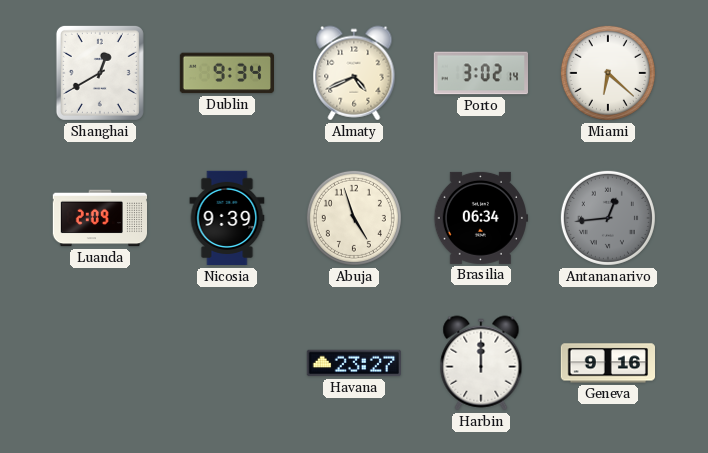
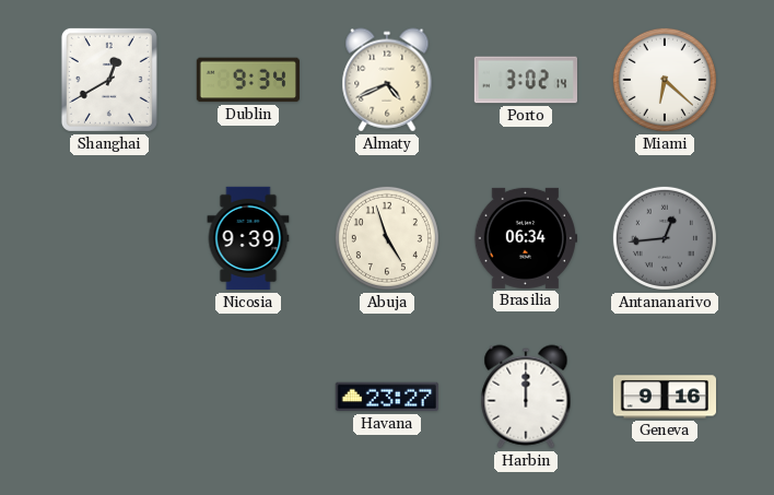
Luanda: 2:09 -> none
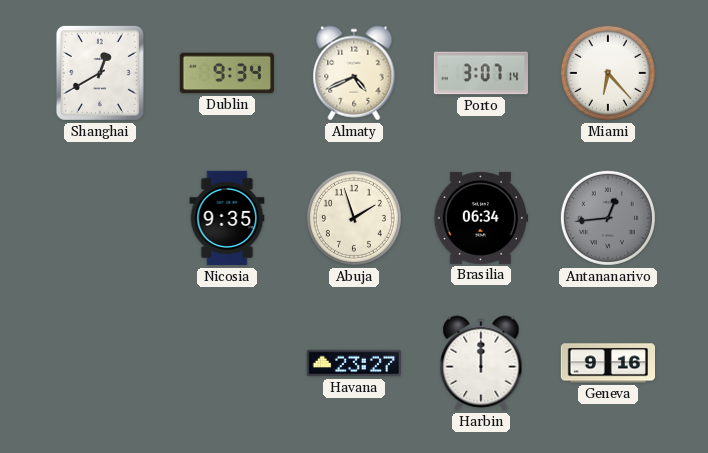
Porto: 3:02 -> 3:07
Miami: 6:22 -> 6:23
Nicosia: 9:39 -> 9:35
Abuja: 4:57 -> 1:57
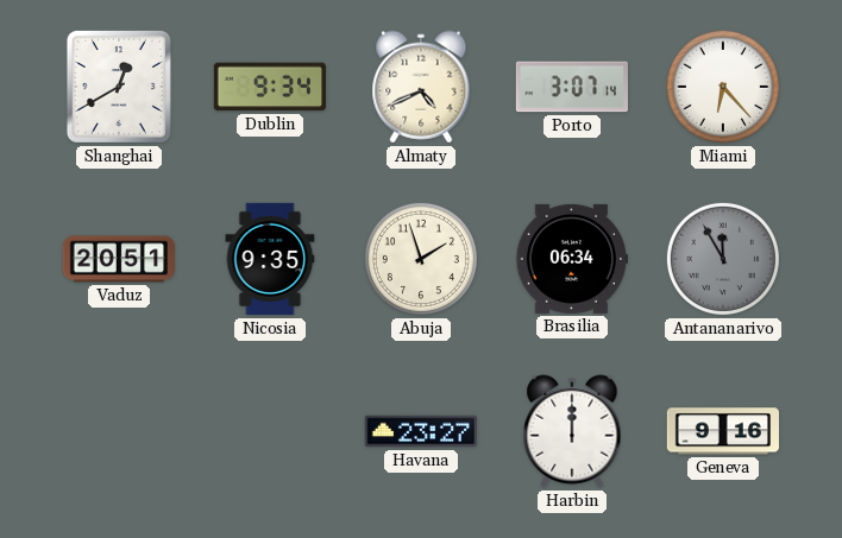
Vaduz: none -> 20:51
Antananarivo: 12:44 -> 11:55
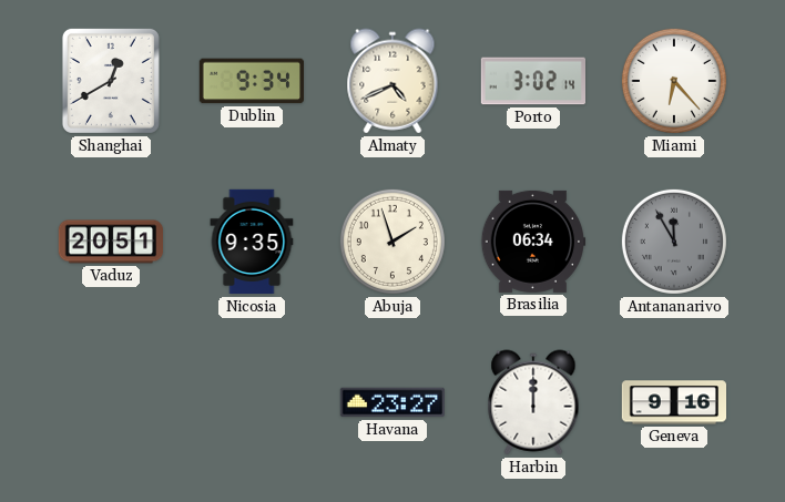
Porto: 3:07 -> 3:02
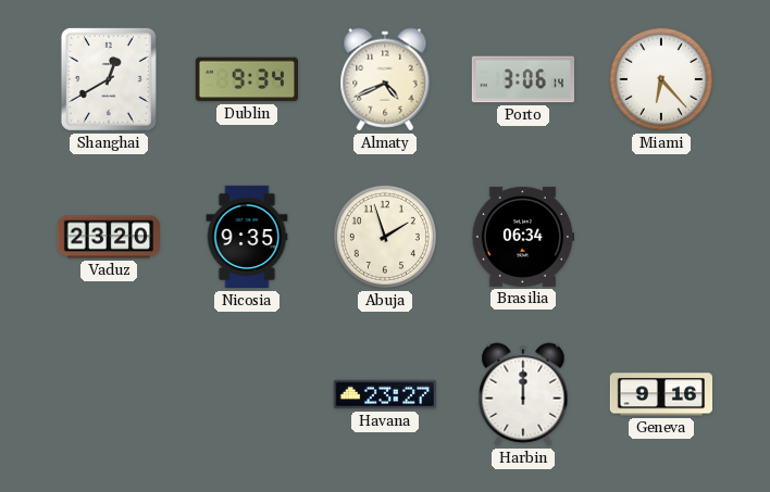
Porto: 3:02 -> 3:06
Vaduz: 20:51 -> 23:20
Antananarivo: 11:55 -> none
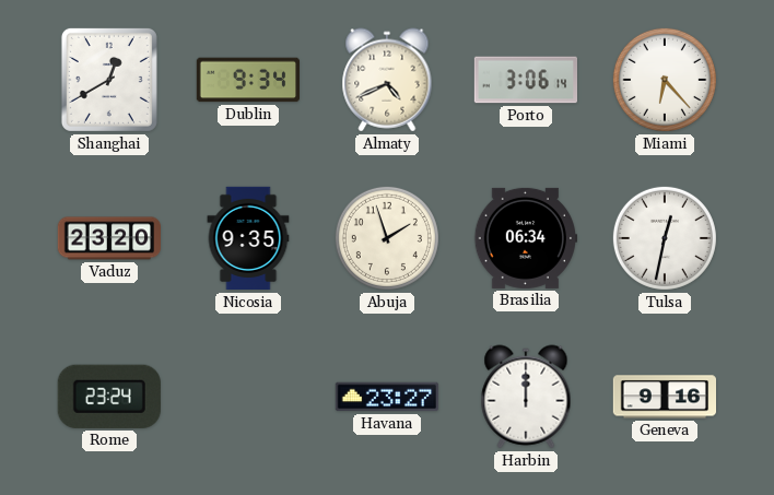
Tulsa: none -> 12:32
Rome: none -> 23:24
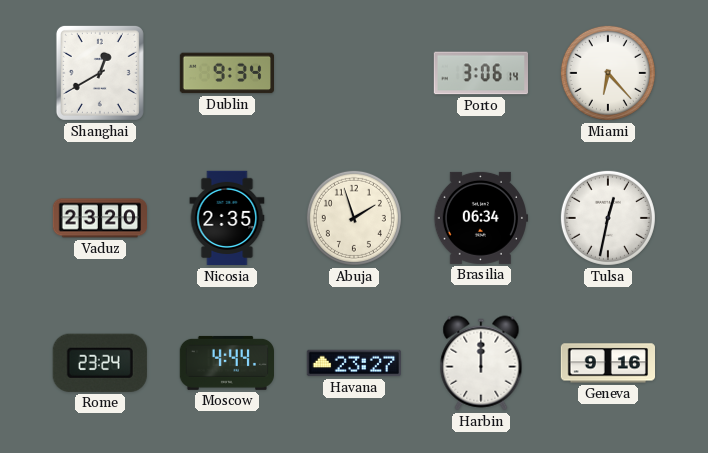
Almaty: 4:41 -> none
Nicosia: 9:35 -> 2:35
Moscow: none -> 4:44
